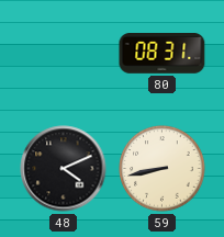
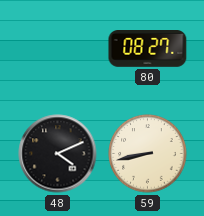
80: 08:31 -> 08:27
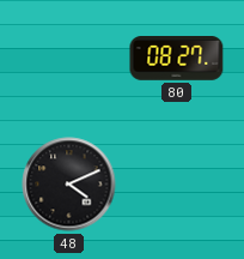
59: 8:43 -> none
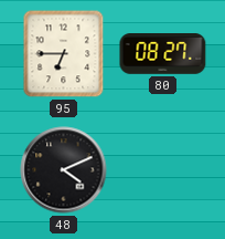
95: none -> 6:45
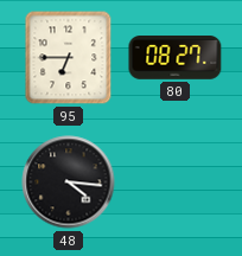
48: 4:11 -> 4:16
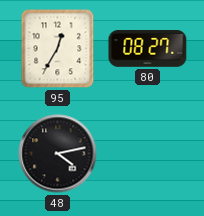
95: 6:45 -> 12:35
48: 4:16 -> 4:13
